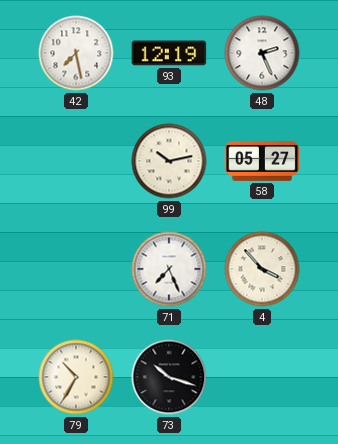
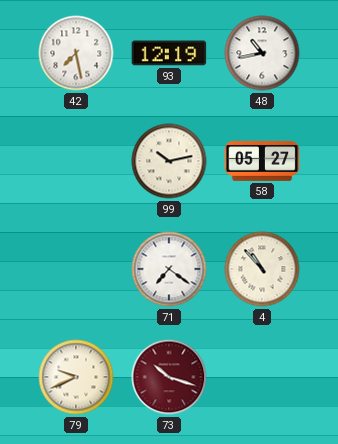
48: 2:26 -> 10:43
71: 7:26 -> 7:21
4: 3:53 -> 10:53
79: 10:35 -> 9:41
73 dial: black -> burgundy
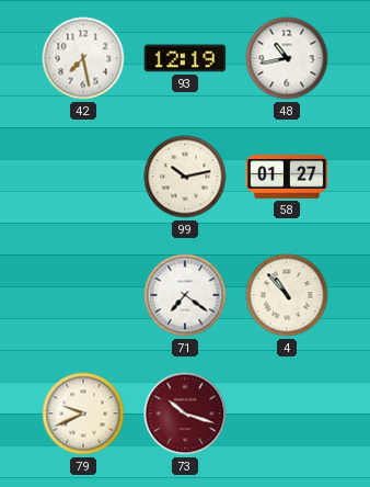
58: 05:27 -> 01:27
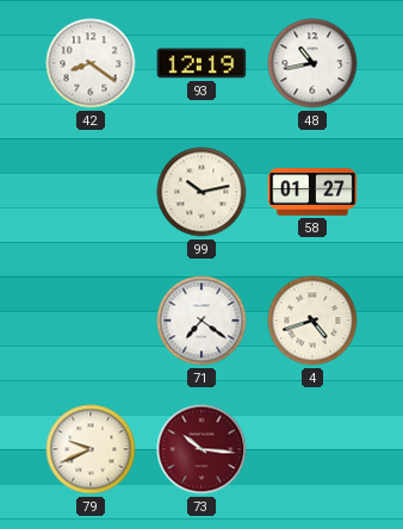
42: 7:28 -> 8:21
4: 10:53 -> 4:42
73: 10:18 -> 10:16
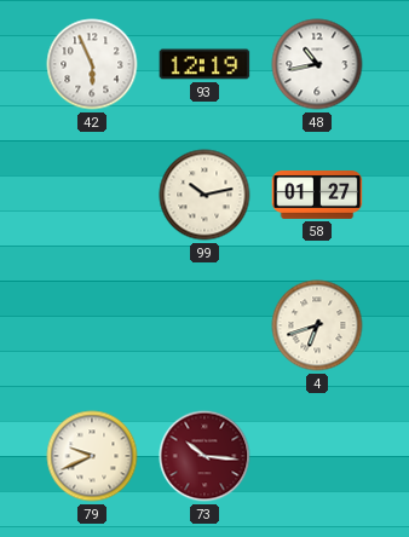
42: 8:21 -> 5:56
71: 7:21 -> none
4: 4:42 -> 6:42
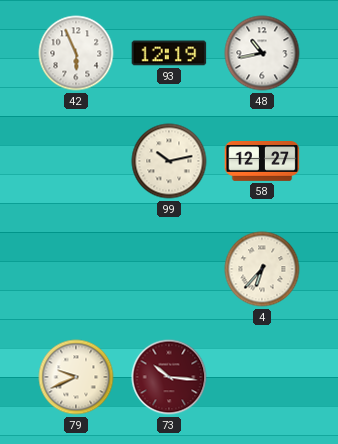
58: 01:27 -> 12:27
4: 6:42 -> 6:37
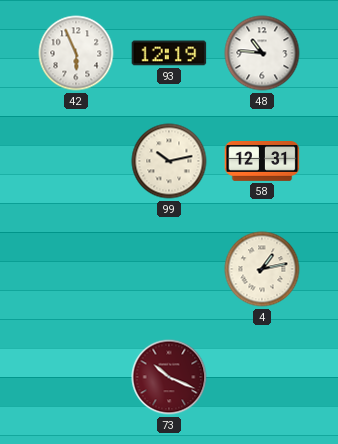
48: 10:43 -> 10:46
58: 12:27 -> 12:31
4: 6:37 -> 1:13
79: 9:41 -> none
73: 10:16 -> 10:19
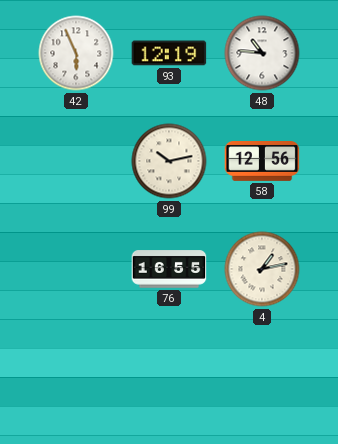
58: 12:31 -> 12:56
76: none -> 16:55
73: 10:19 -> none
